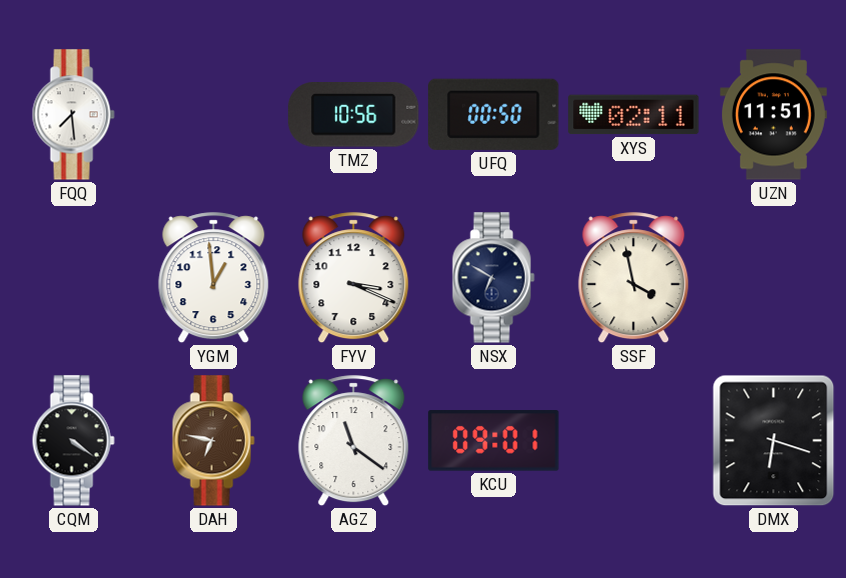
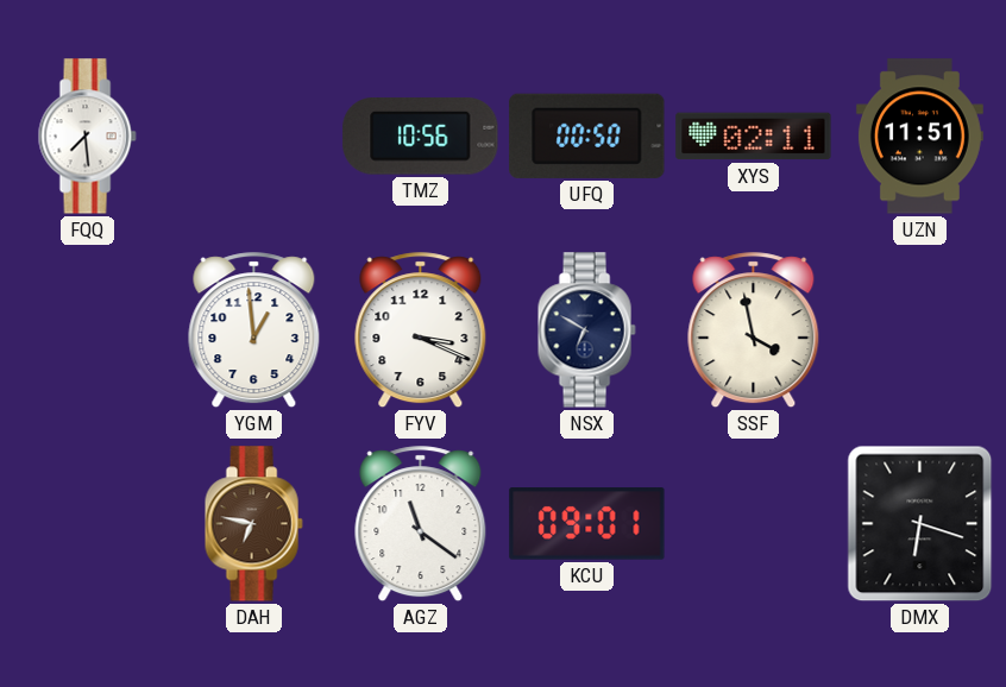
CQM: 4:21 -> none
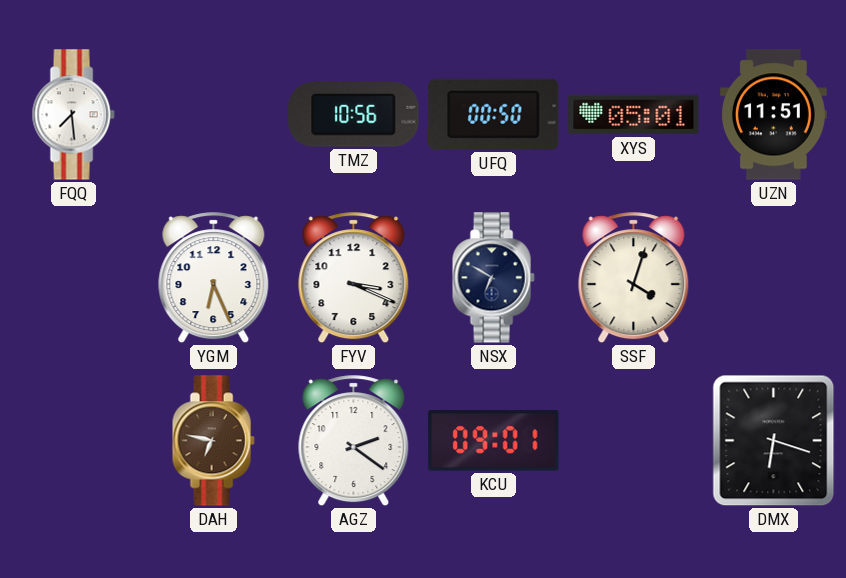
XYS: 02:11 -> 05:01
YGM: 12:59 -> 6:26
SSF: 3:58 -> 4:03
AGZ: 11:21 -> 2:21
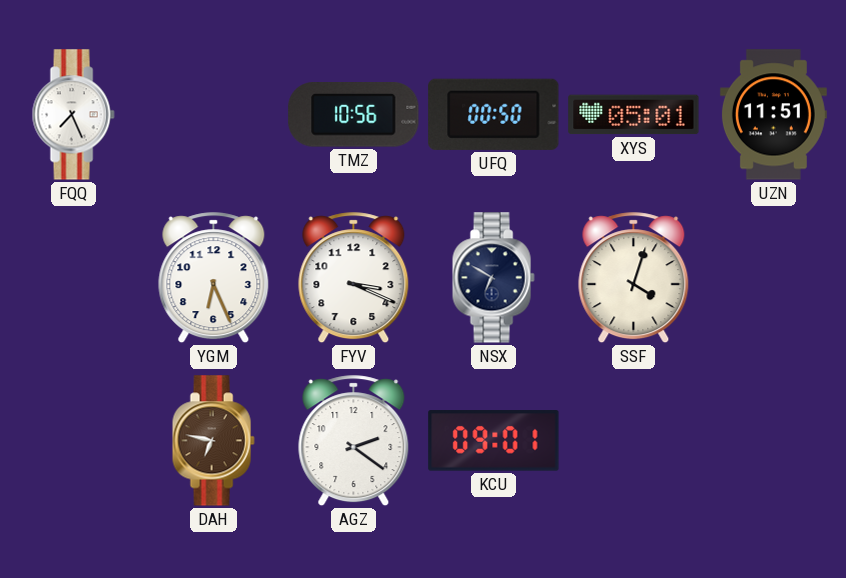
FQQ: 7:29 -> 7:26
DMX: 6:18 -> none
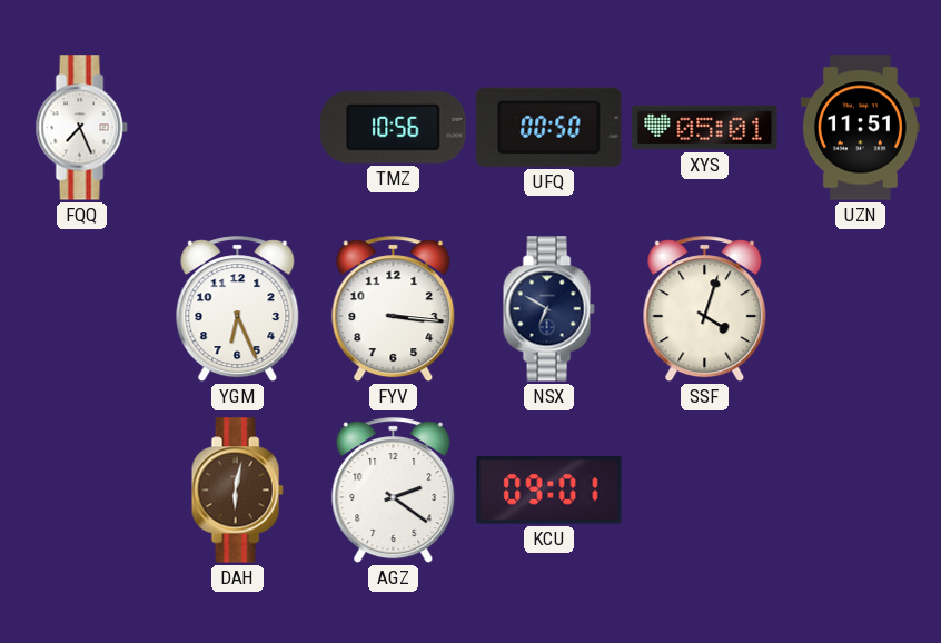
FYV: 3:19 -> 3:16
DAH: 6:47 -> 6:02
